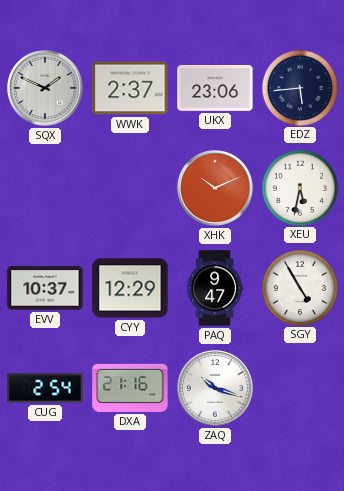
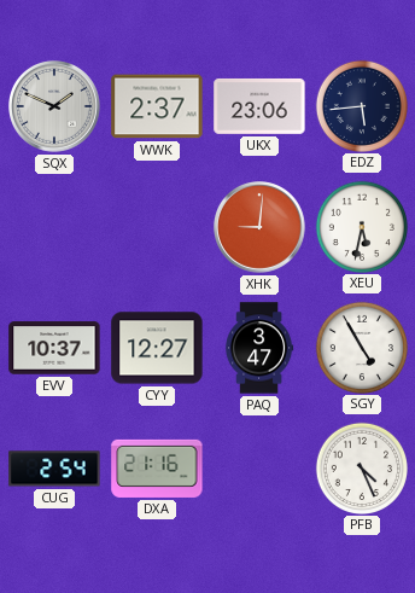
XHK: 10:11 -> 9:01
CYY: 12:29 -> 12:27
PAQ: 9:47 -> 3:47
ZAQ: 10:18 -> none
PFB: none -> 4:26
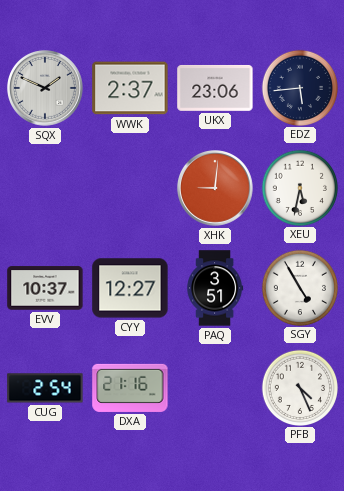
PAQ: 3:47 -> 3:51
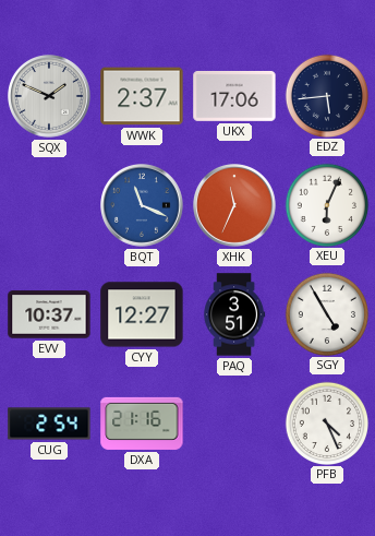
UKX: 23:06 -> 17:06
BQT: none -> 11:19
XHK: 9:01 -> 11:34
XEU: 5:32 -> 6:04
